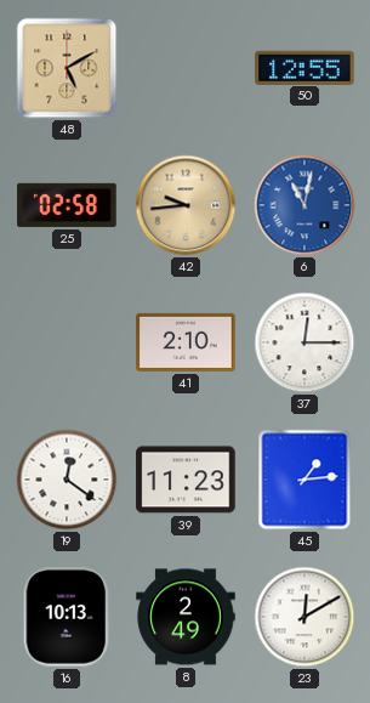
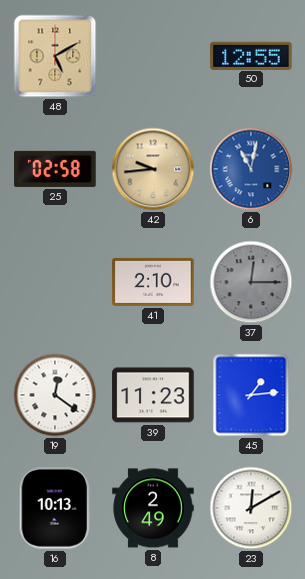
37 dial: white -> grey
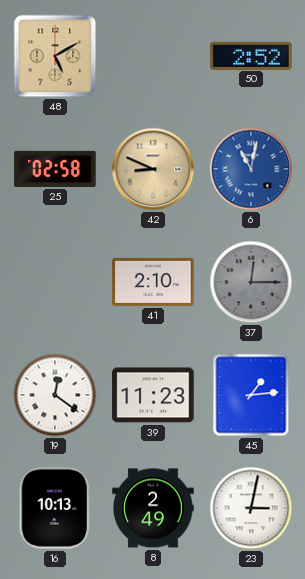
50: 12:55 -> 2:52
42: 9:44 -> 8:49
23: 12:10 -> 3:02
